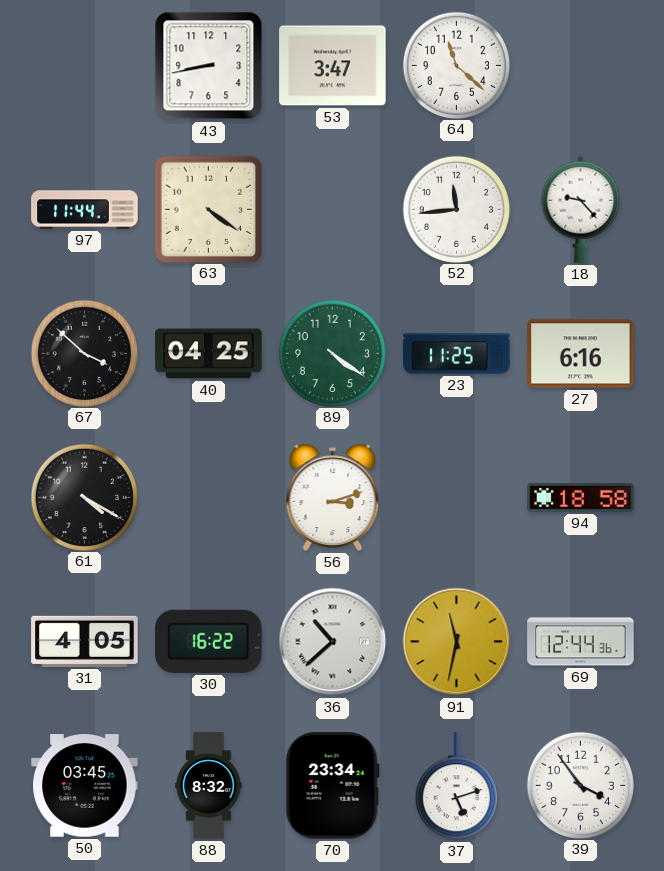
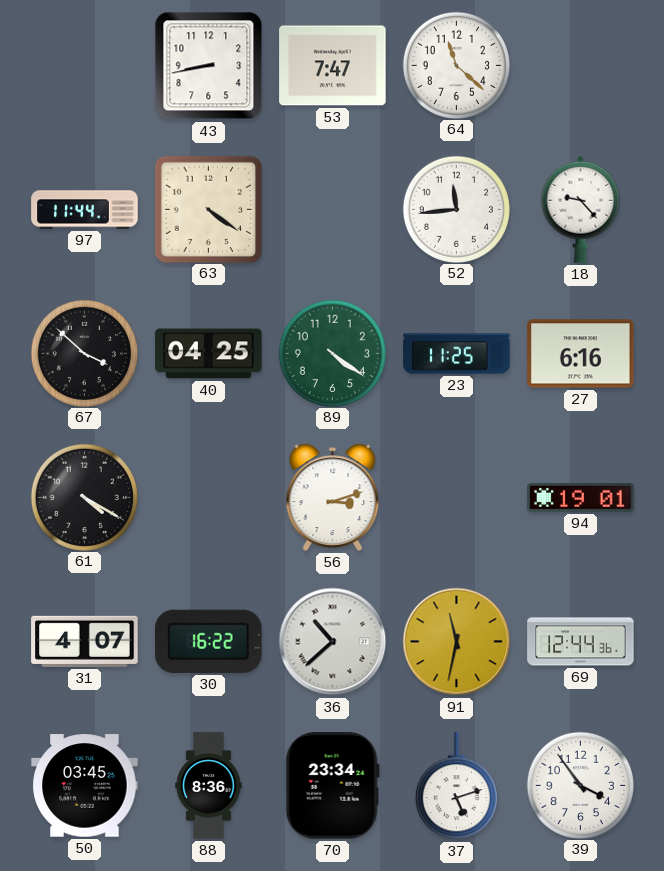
53: 3:47 -> 7:47
94: 18:58 -> 19:01
31: 4:05 -> 4:07
88: 8:32 -> 8:36
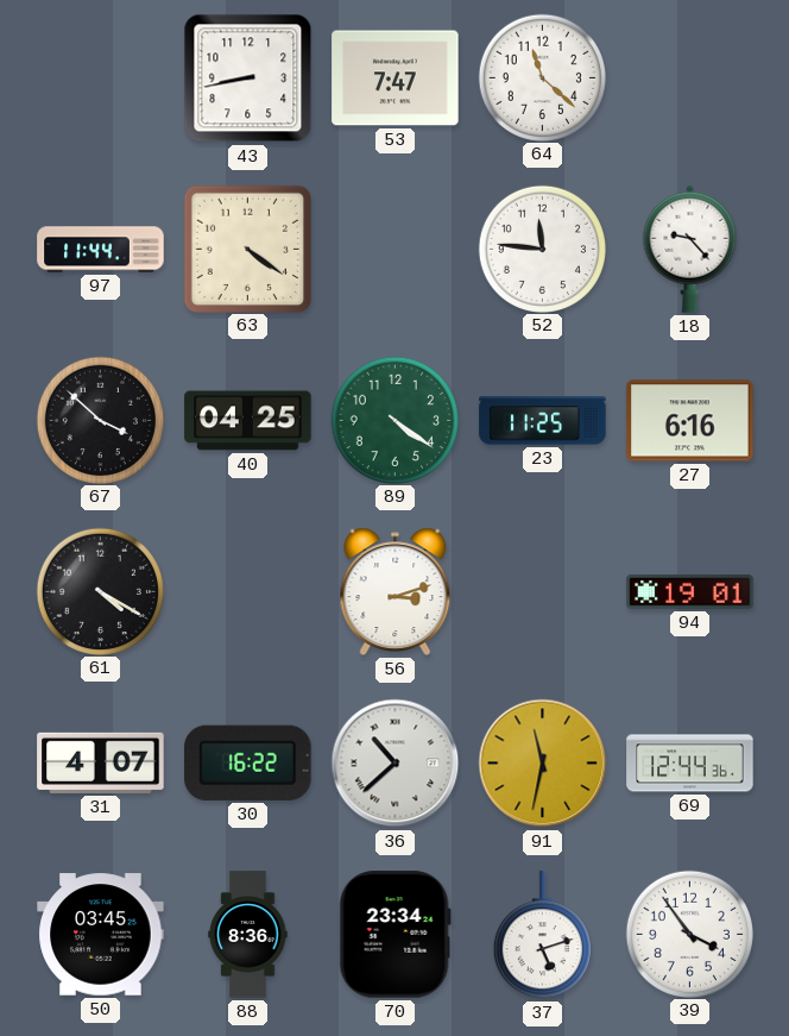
52: 11:44 -> 11:46
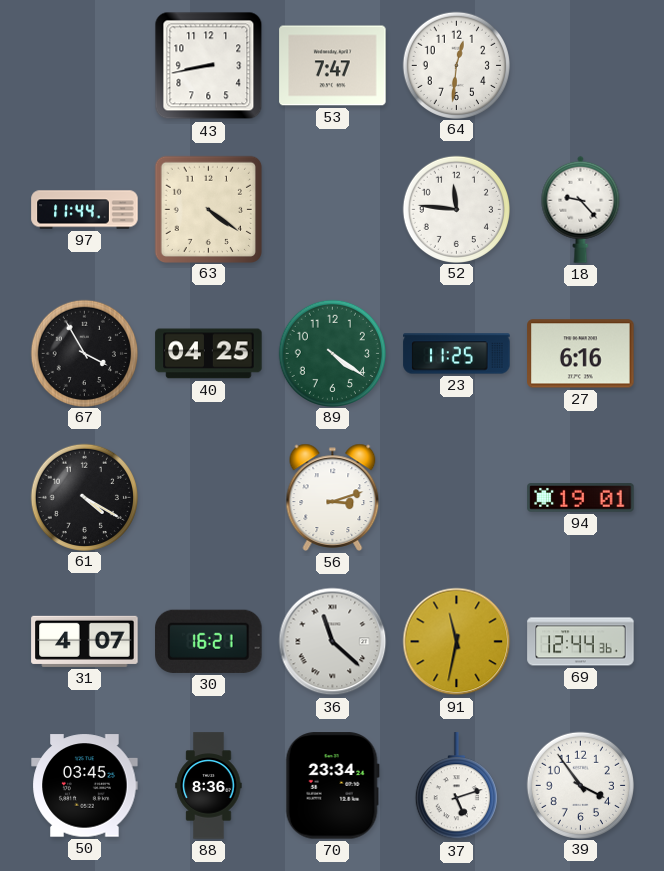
64: 11:22 -> 12:31
67: 3:52 -> 3:55
30: 16:22 -> 16:21
36: 10:38 -> 11:22
